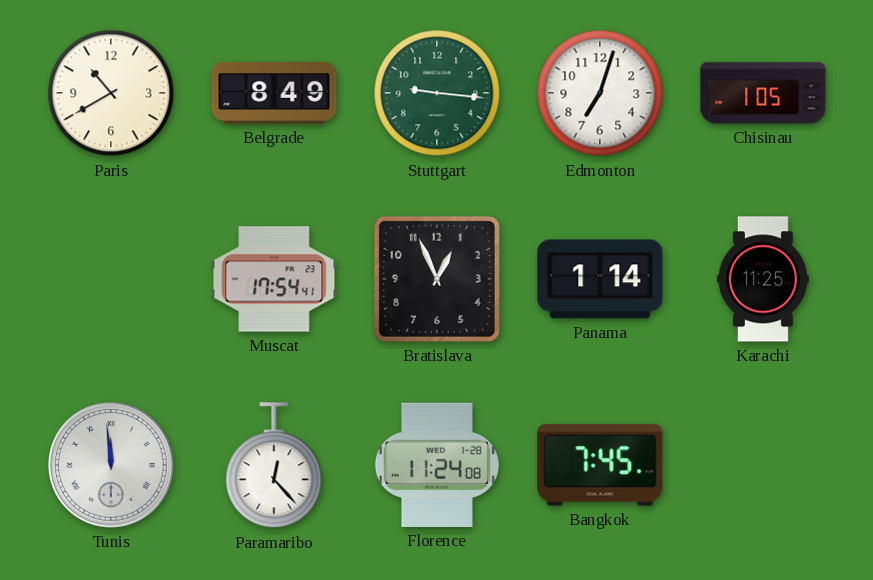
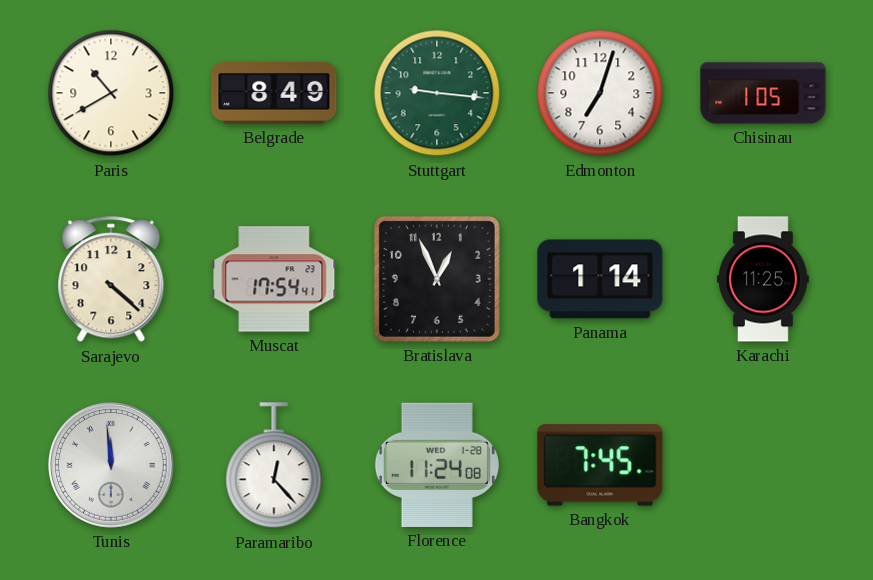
Sarajevo: none -> 4:22
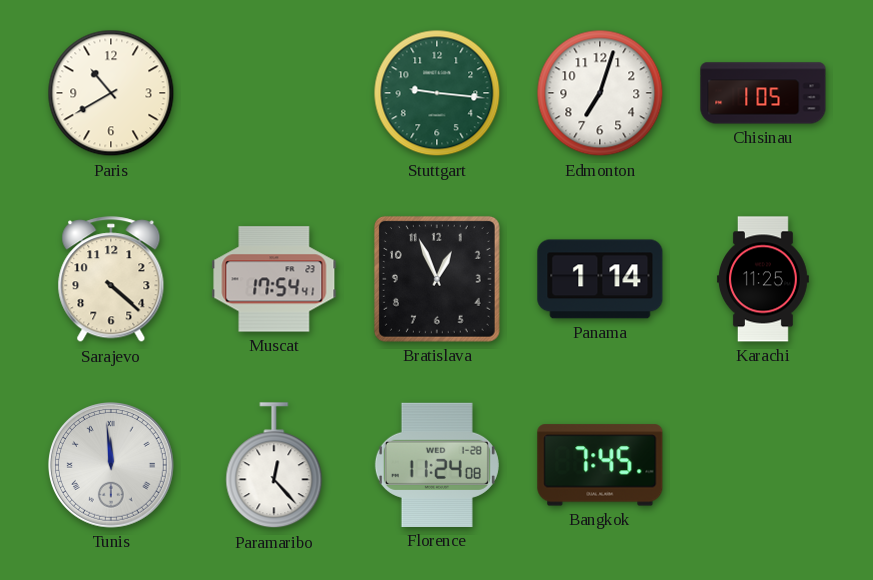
Belgrade: 8:49 -> none
